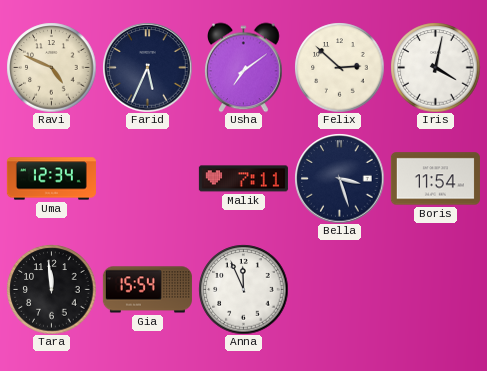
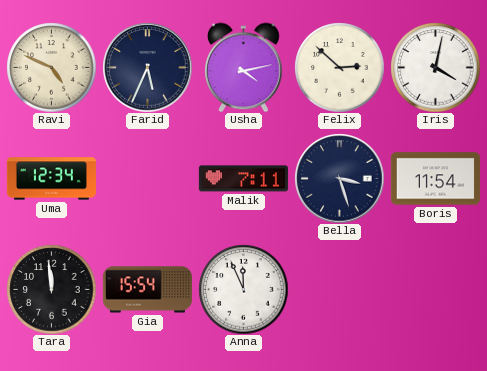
Usha: 7:09 -> 4:13
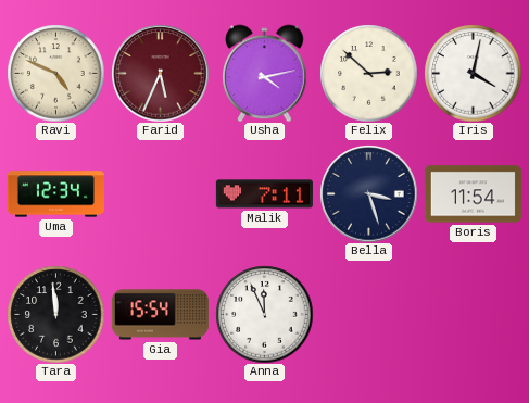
Farid dial: navy -> burgundy
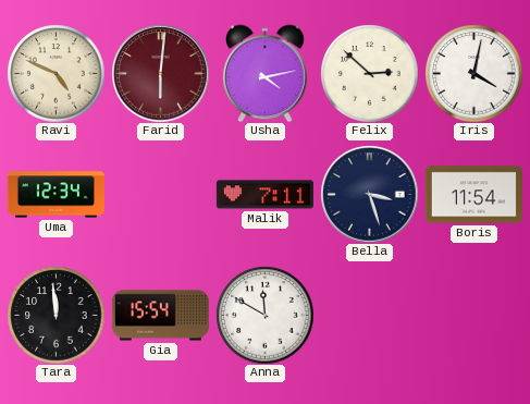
Farid: 5:34 -> 6:01
Anna: 11:56 -> 11:50
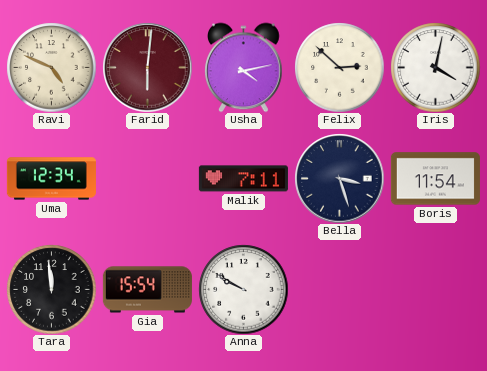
Anna: 11:50 -> 9:50
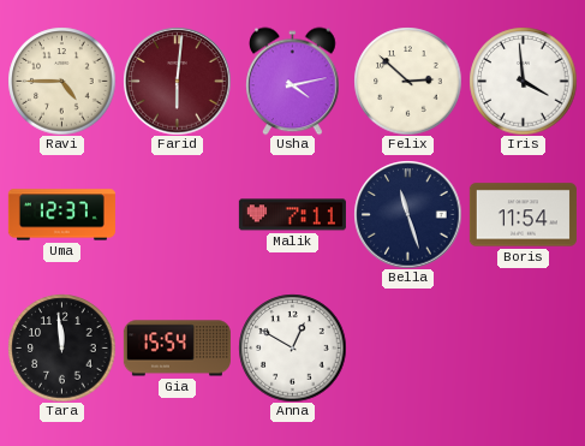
Ravi: 4:49 -> 4:45
Iris: 4:02 -> 3:59
Uma: 12:34 -> 12:37
Bella: 3:27 -> 11:27
Anna: 9:50 -> 12:50
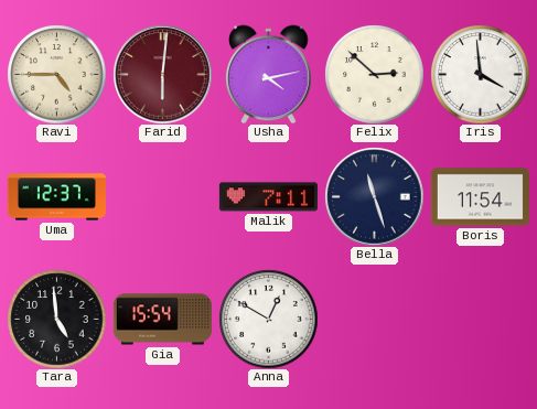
Tara: 11:59 -> 4:59
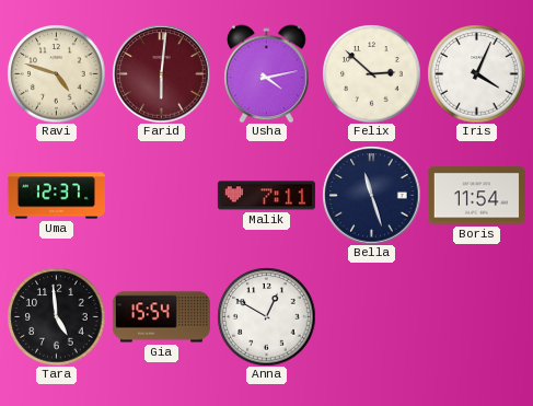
Ravi: 4:45 -> 4:48
Iris: 3:59 -> 4:04
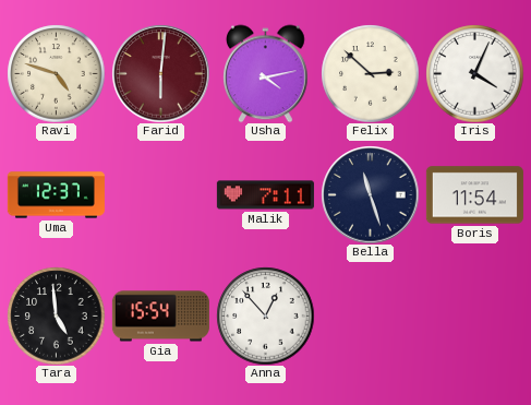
Anna: 12:50 -> 12:53
